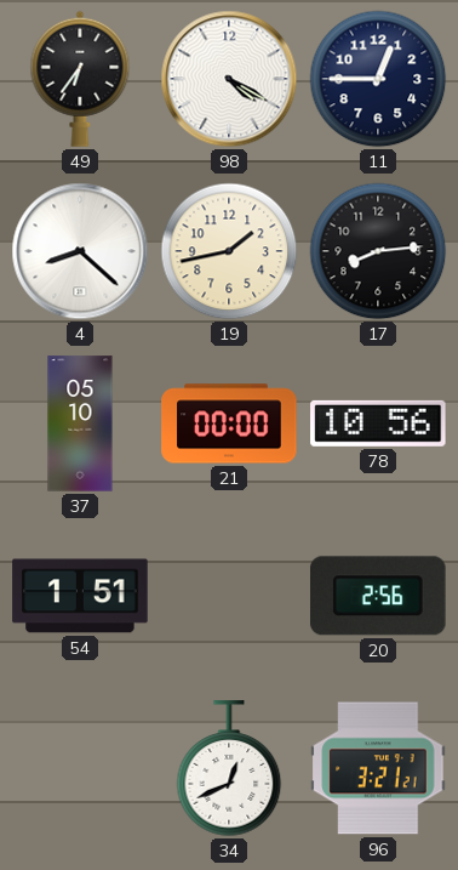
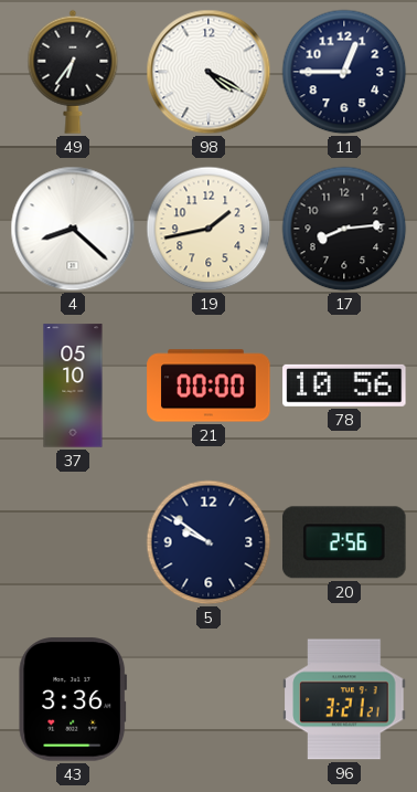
54: 1:51 -> none
5: none -> 9:51
43: none -> 3:36
34: 12:41 -> none
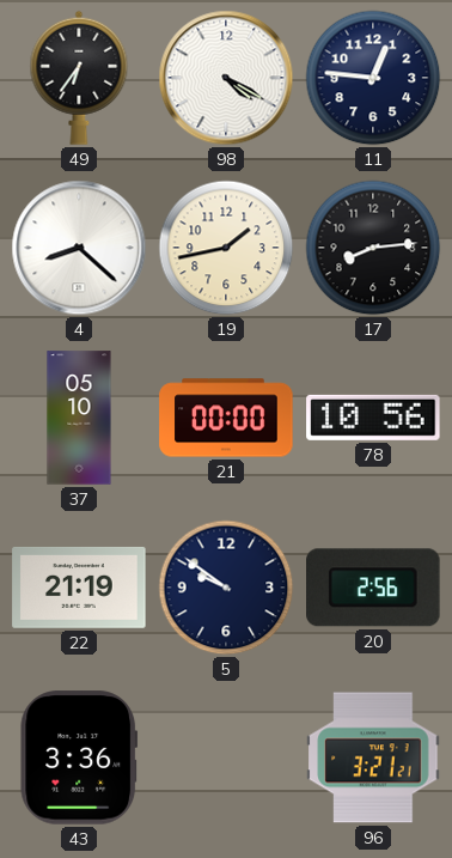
11: 12:45 -> 12:46
22: none -> 21:19
